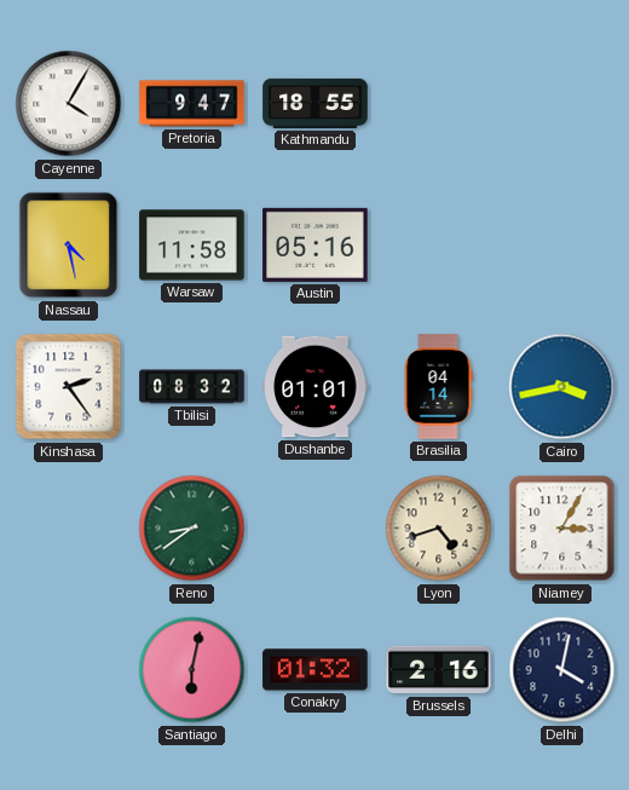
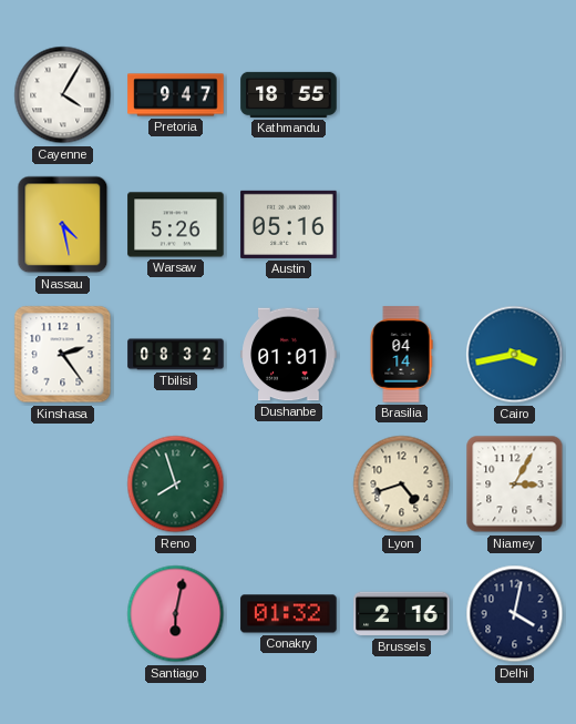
Warsaw: 11:58 -> 5:26
Reno: 8:39 -> 7:57
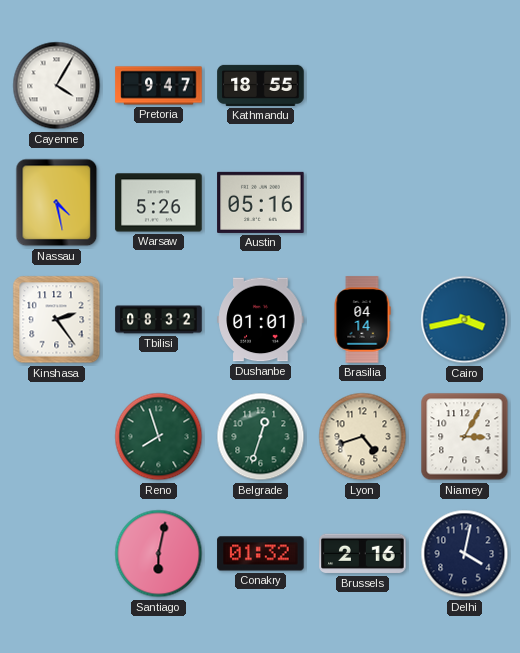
Belgrade: none -> 12:33
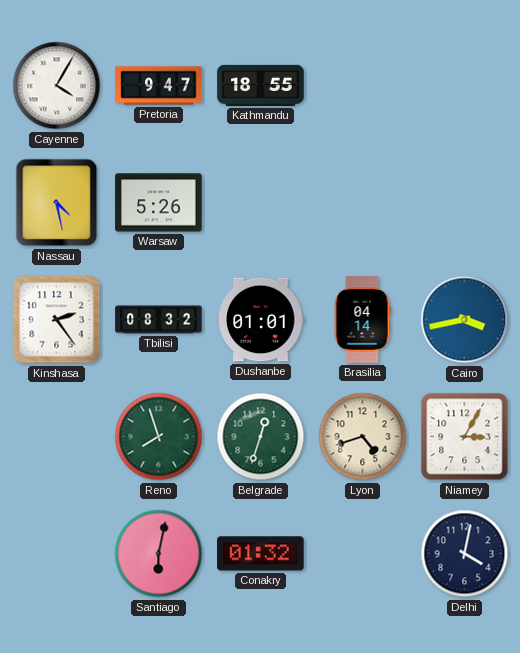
Austin: 05:16 -> none
Brussels: 2:16 -> none
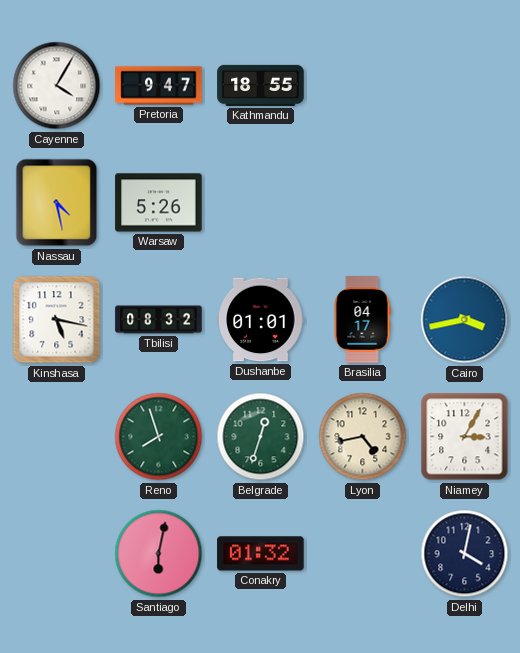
Kinshasa: 2:24 -> 5:17
Brasilia: 04:14 -> 04:17
Lyon: 4:42 -> 4:43
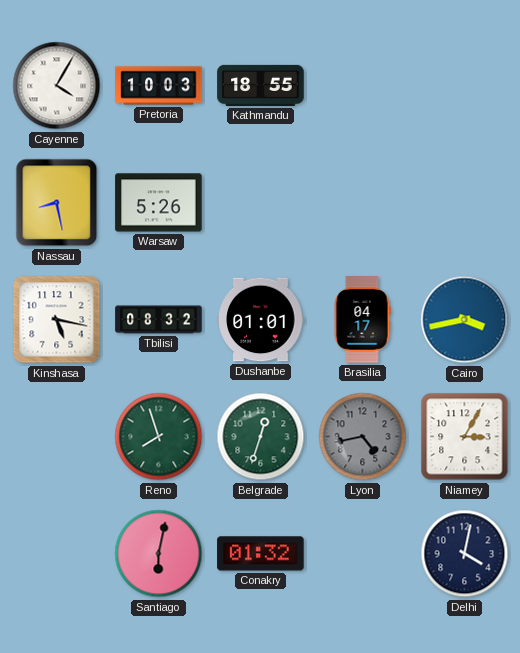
Pretoria: 9:47 -> 10:03
Nassau: 4:28 -> 8:28
Lyon dial: cream -> grey
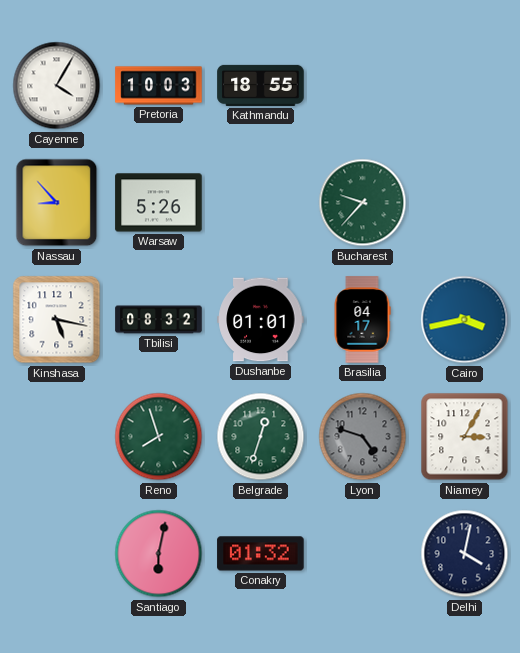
Nassau: 8:28 -> 8:53
Bucharest: none -> 9:37
Lyon: 4:43 -> 4:48
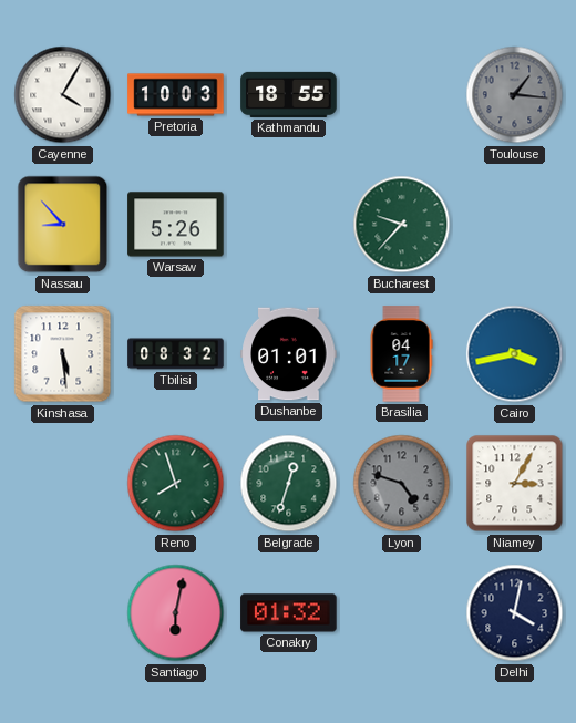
Toulouse: none -> 1:16
Kinshasa: 5:17 -> 5:29
